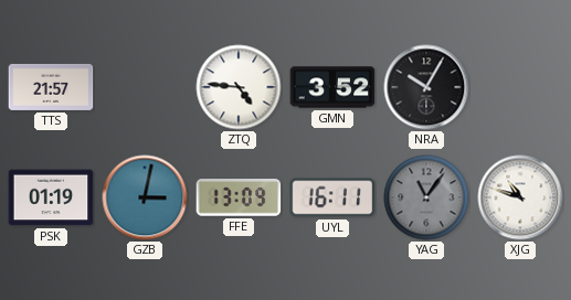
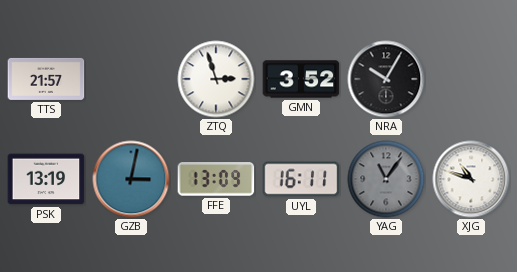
ZTQ: 4:46 -> 2:57
PSK: 01:19 -> 13:19
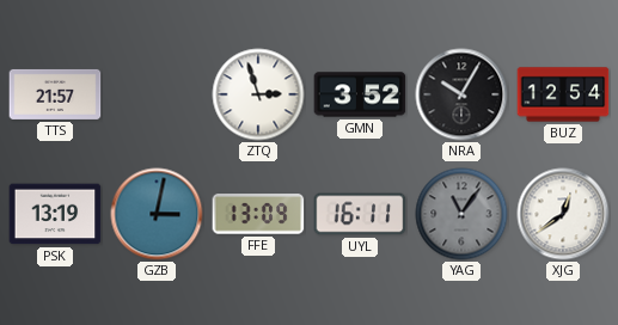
BUZ: none -> 12:54
XJG: 10:48 -> 12:39
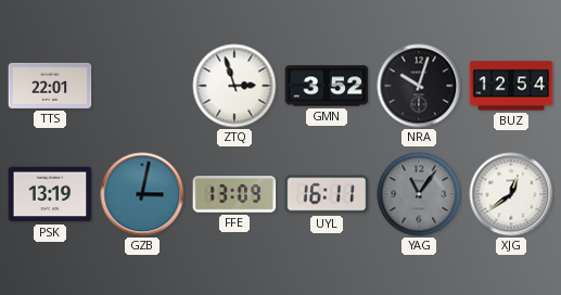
TTS: 21:57 -> 22:01
NRA: 10:05 -> 10:03
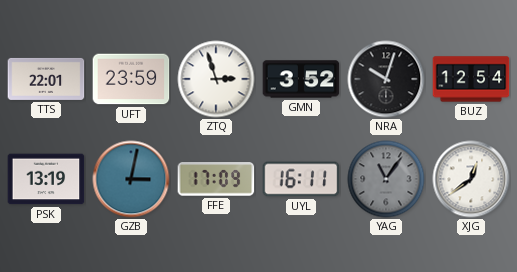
UFT: none -> 23:59
FFE: 13:09 -> 17:09
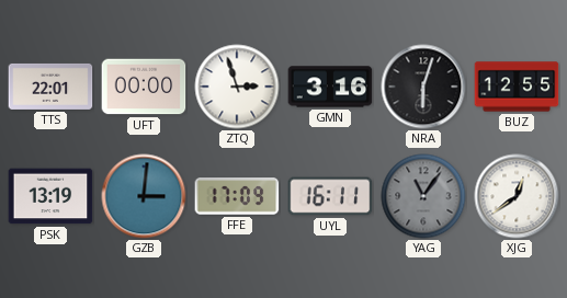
UFT: 23:59 -> 00:00
GMN: 3:52 -> 3:16
NRA: 10:03 -> 6:03
BUZ: 12:54 -> 12:55
GZB: 3:02 -> 3:01
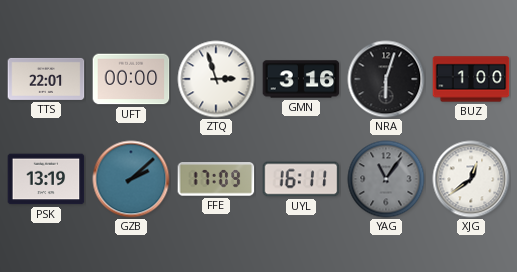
BUZ: 12:55 -> 1:00
GZB: 3:01 -> 2:08
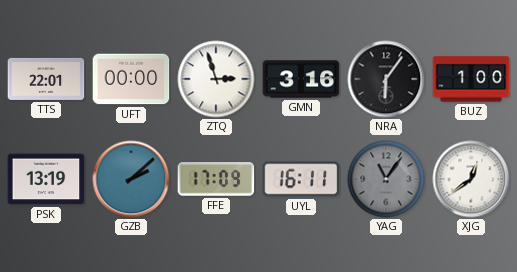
NRA: 6:03 -> 6:06
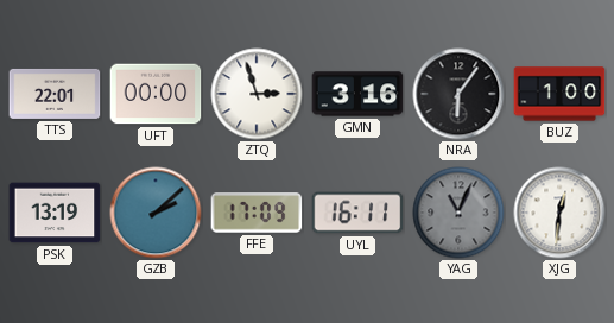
YAG: 11:06 -> 11:04
XJG: 12:39 -> 12:31
